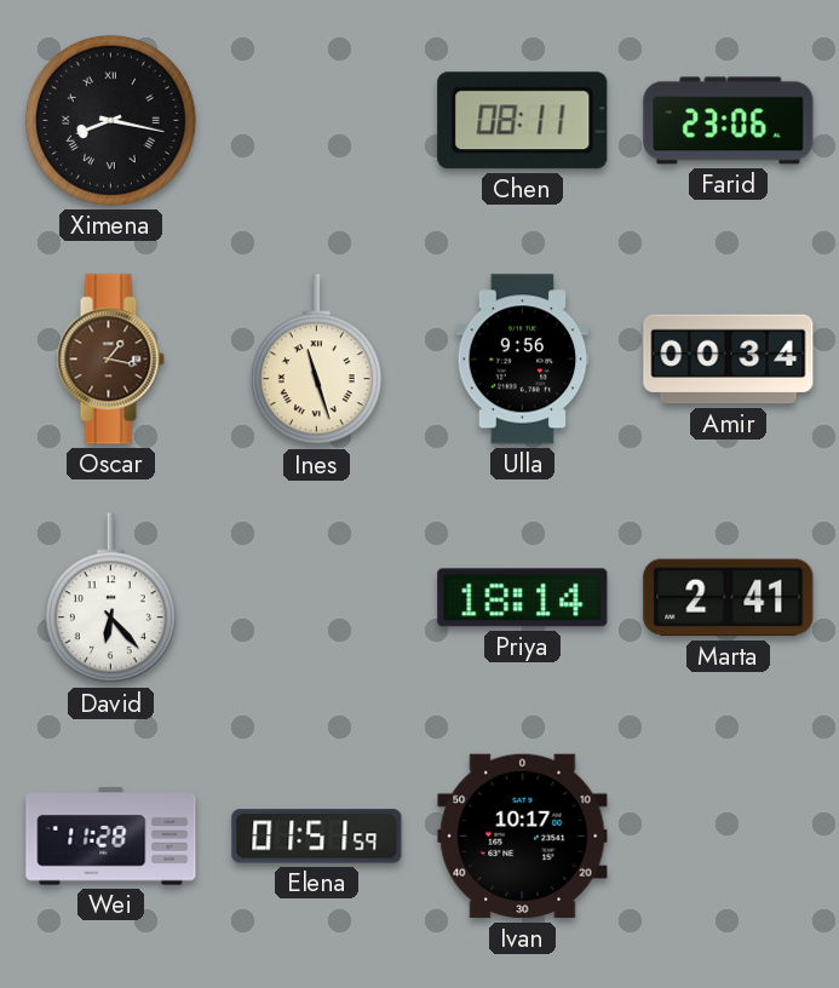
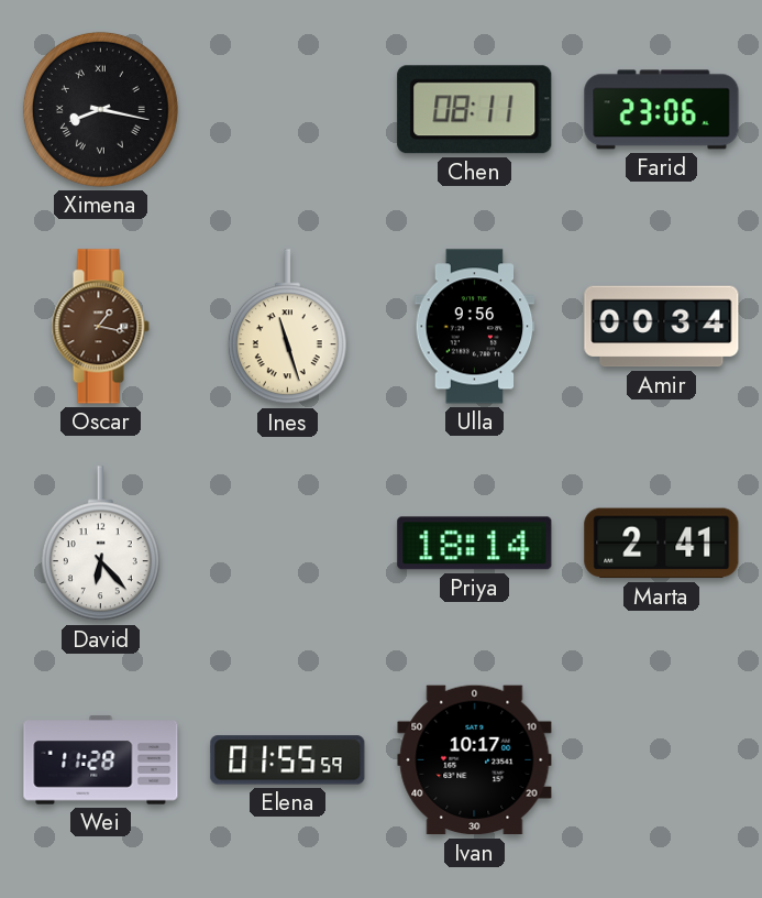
Elena: 01:51 -> 01:55
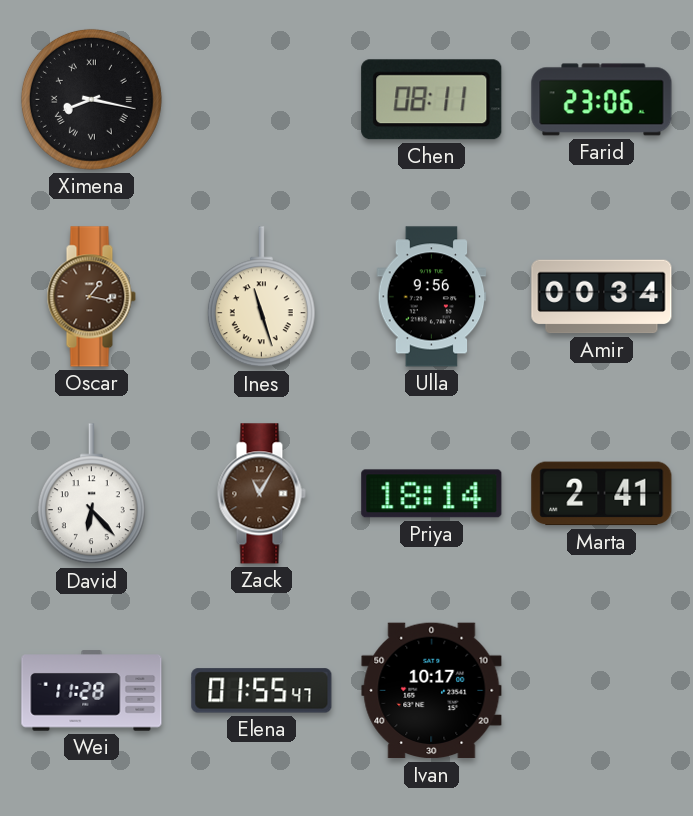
Zack: none -> 11:05
Elena: 01:55:59 -> 01:55:47
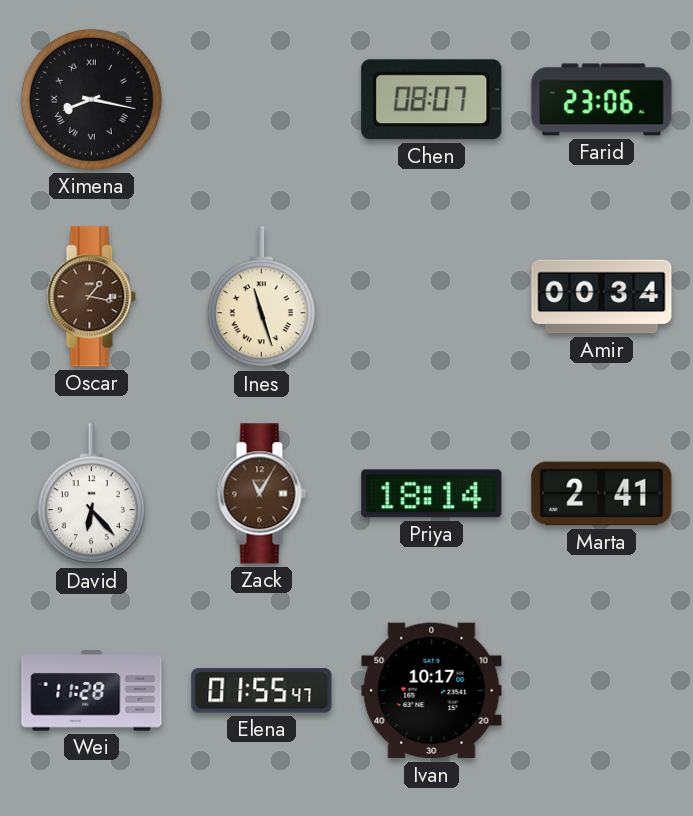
Chen: 08:11 -> 08:07
Ulla: 9:56 -> none
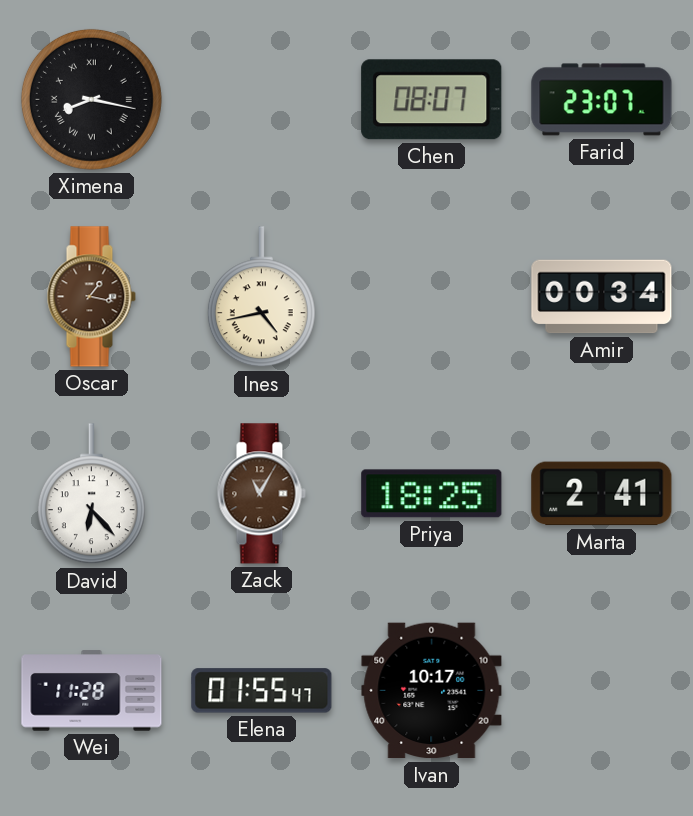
Farid: 23:06 -> 23:07
Ines: 11:27 -> 4:43
Priya: 18:14 -> 18:25
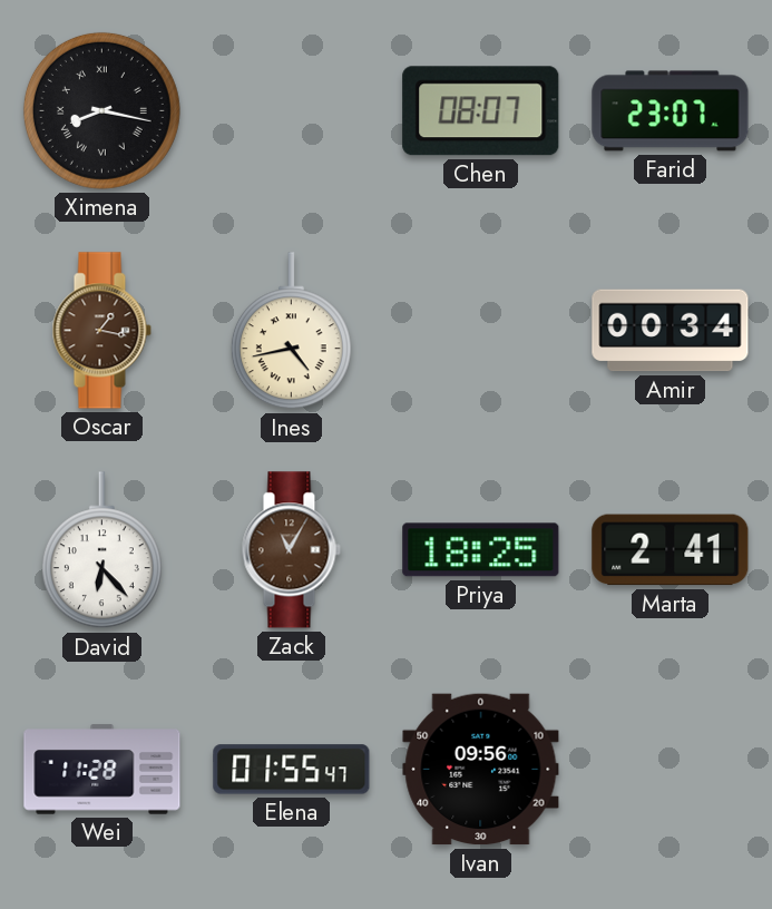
Ivan: 10:17 -> 09:56
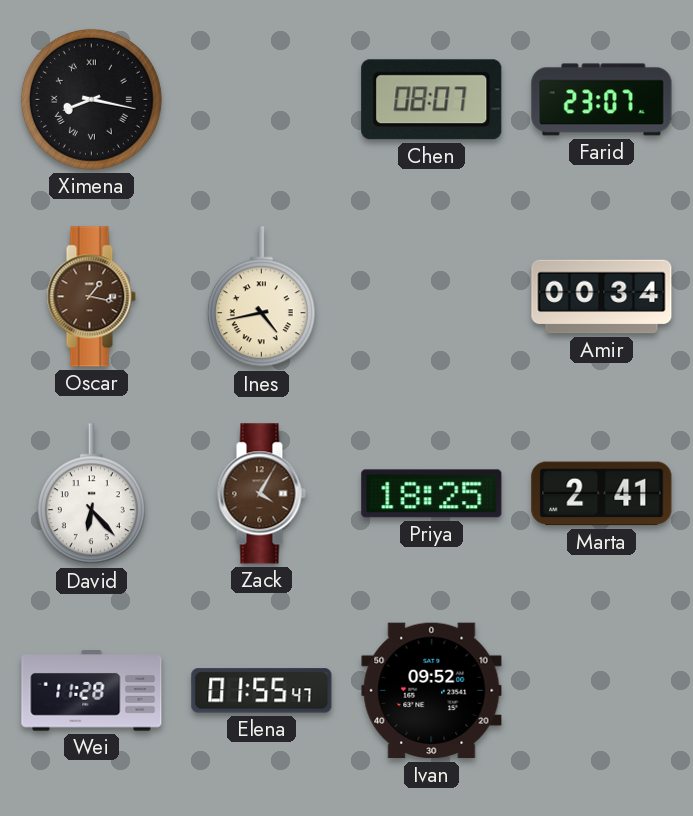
Zack: 11:05 -> 4:05
Ivan: 09:56 -> 09:52
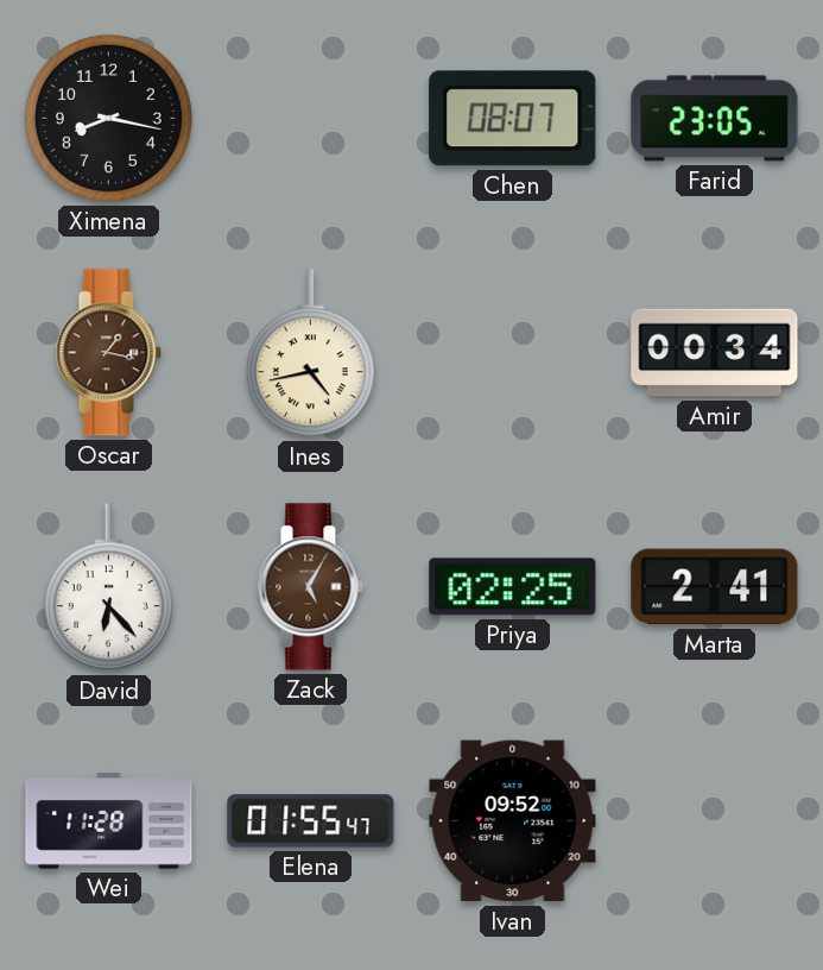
Ximena numerals: Roman -> Arabic
Farid: 23:07 -> 23:05
Zack: 4:05 -> 5:05
Priya: 18:25 -> 02:25
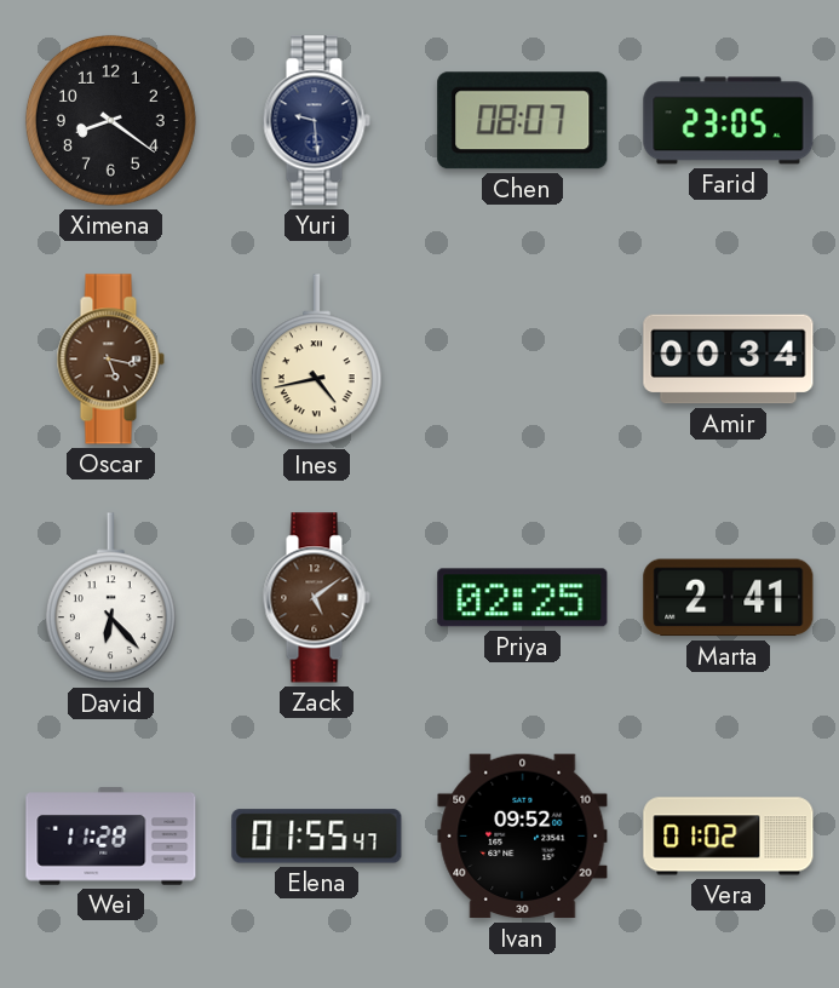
Ximena: 8:17 -> 8:21
Yuri: none -> 9:29
Oscar: 1:17 -> 5:17
Zack: 5:05 -> 5:09
Vera: none -> 01:02
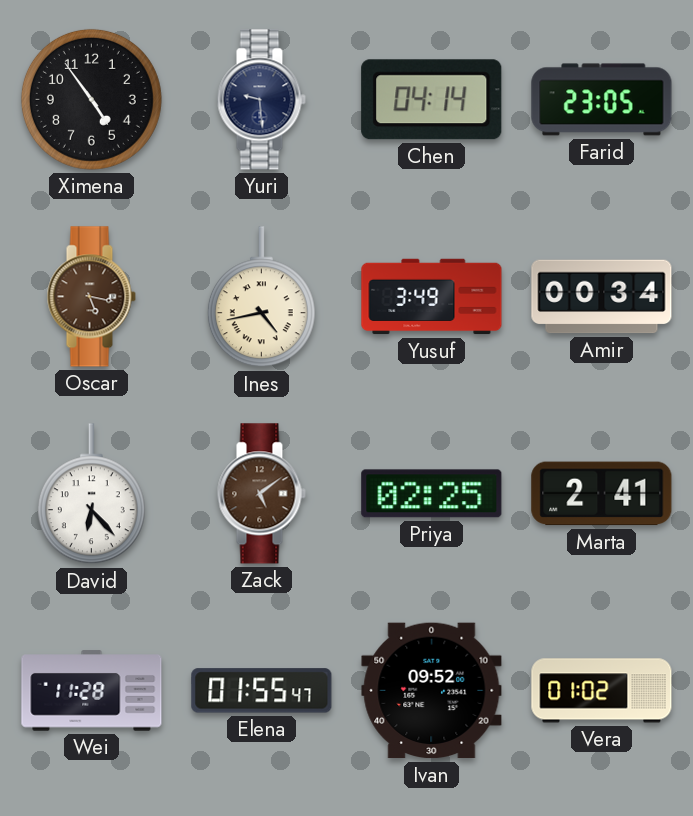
Ximena: 8:21 -> 4:54
Chen: 08:07 -> 04:14
Yusuf: none -> 3:49
